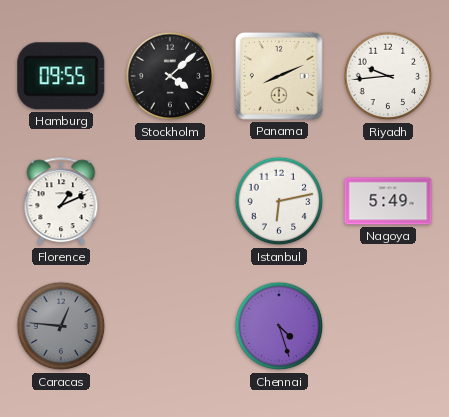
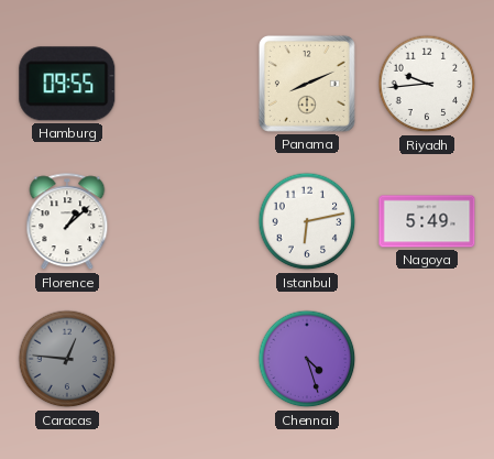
Stockholm: 4:08 -> none
Florence: 1:11 -> 1:08
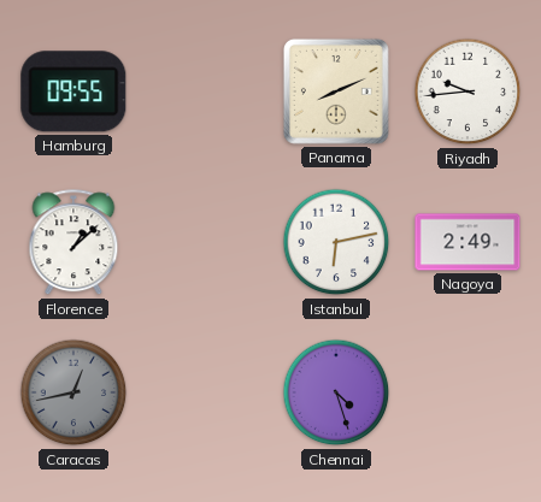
Nagoya: 5:49 -> 2:49
Caracas: 12:46 -> 12:43
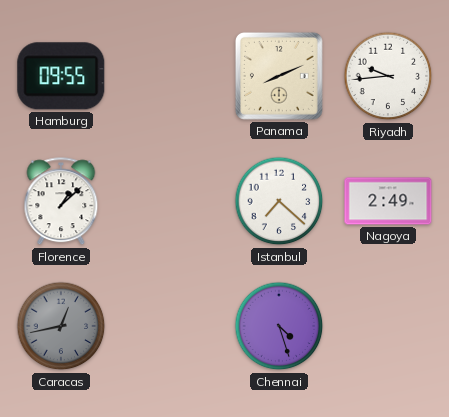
Istanbul: 6:13 -> 7:22
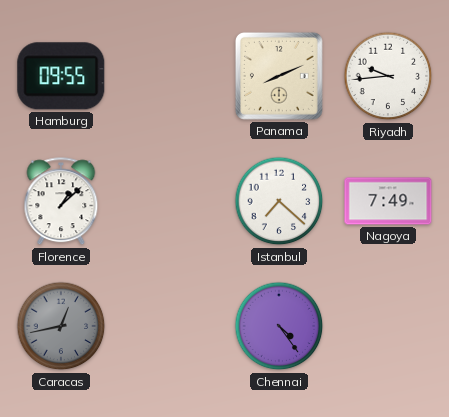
Nagoya: 2:49 -> 7:49
Chennai: 4:27 -> 4:24
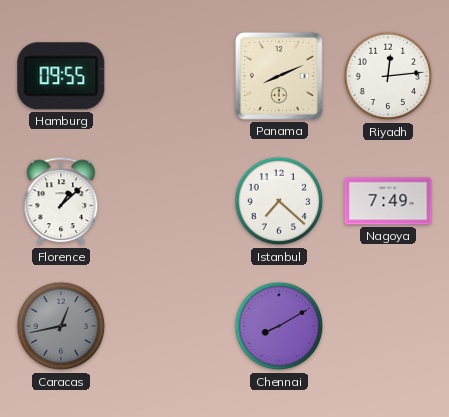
Riyadh: 9:44 -> 12:14
Chennai: 4:24 -> 8:10
